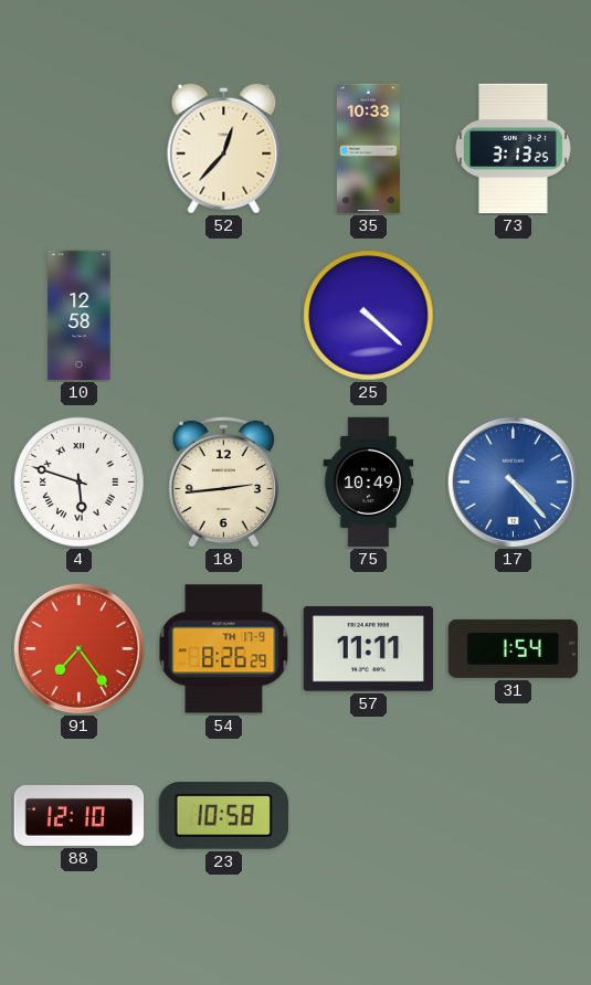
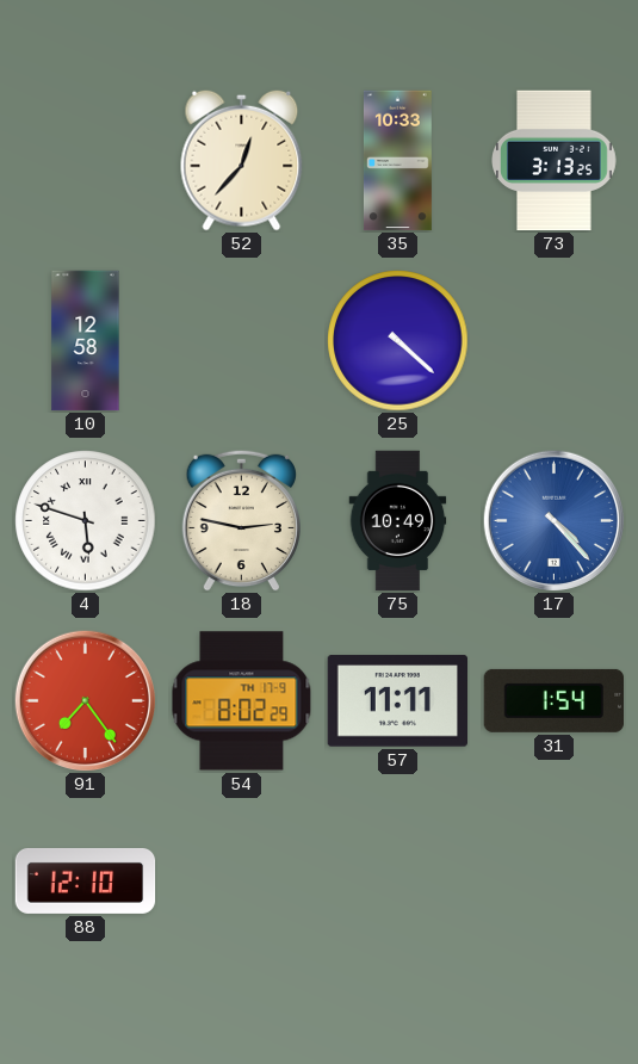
18: 2:44 -> 2:47
54: 8:26 -> 8:02
23: 10:58 -> none
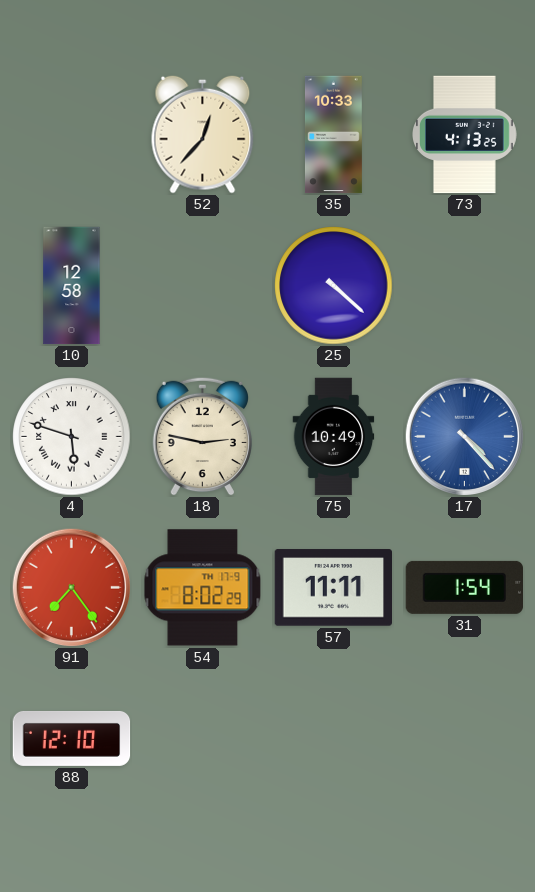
73: 3:13 -> 4:13
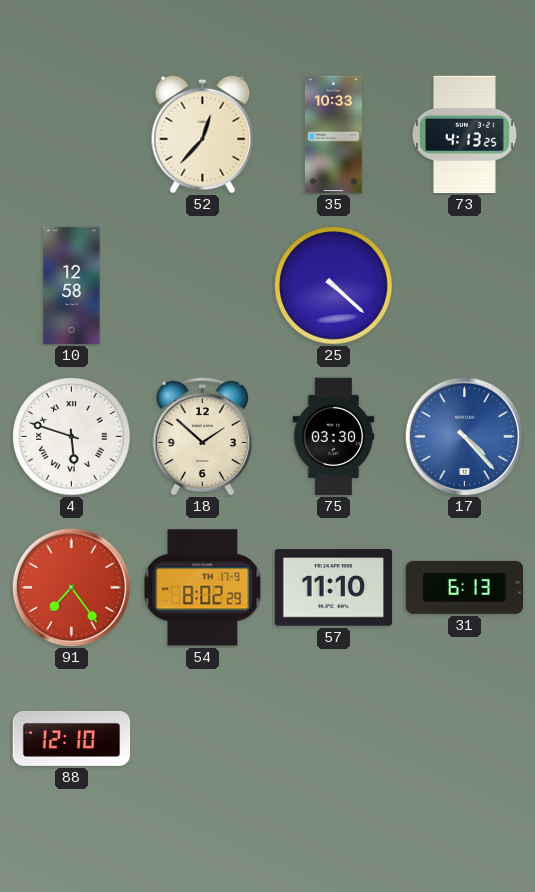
18: 2:47 -> 1:52
75: 10:49 -> 03:30
57: 11:11 -> 11:10
31: 1:54 -> 6:13
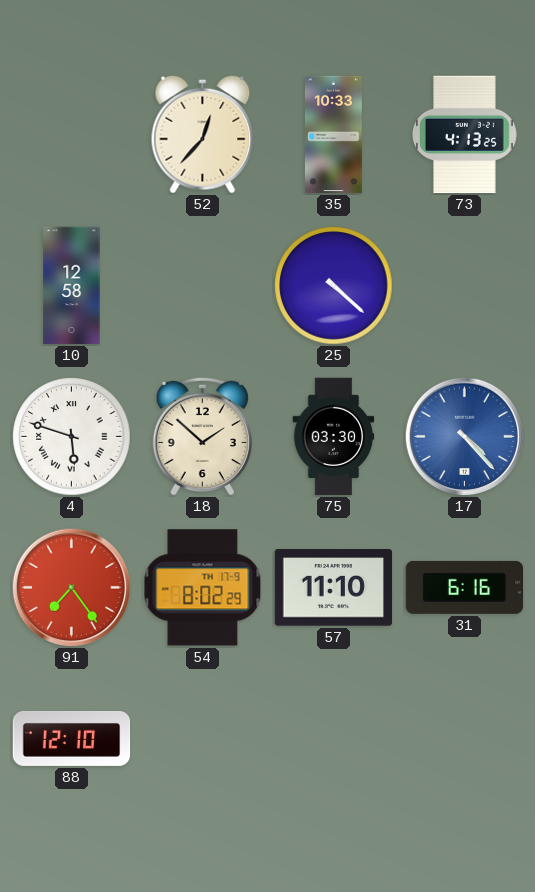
31: 6:13 -> 6:16
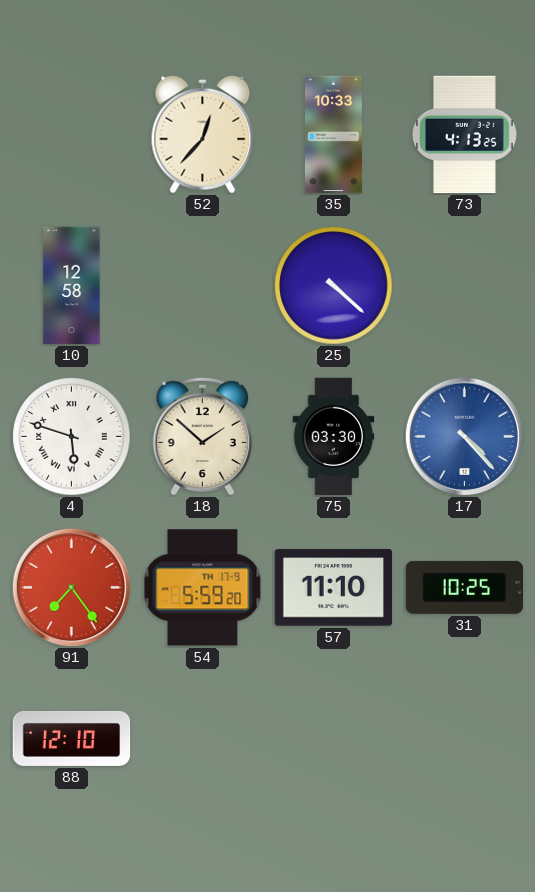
54: 8:02 -> 5:59
31: 6:16 -> 10:25
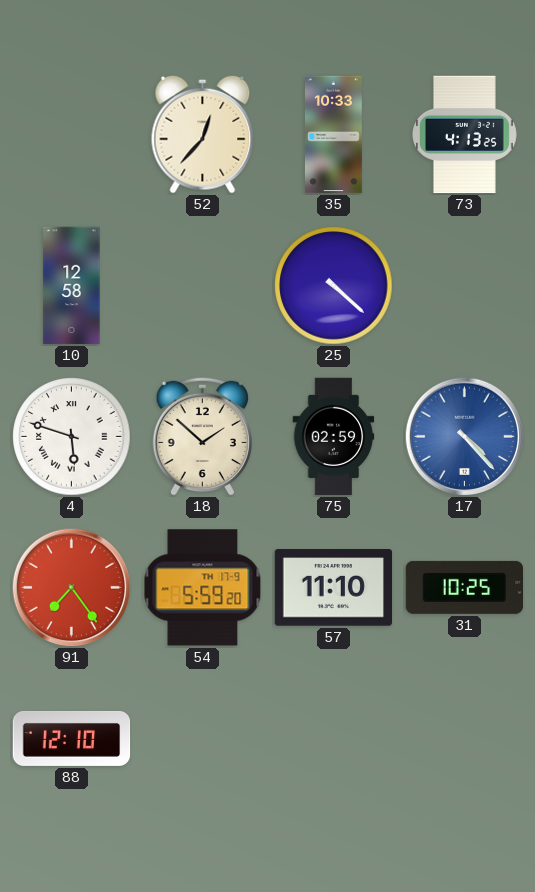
75: 03:30 -> 02:59
